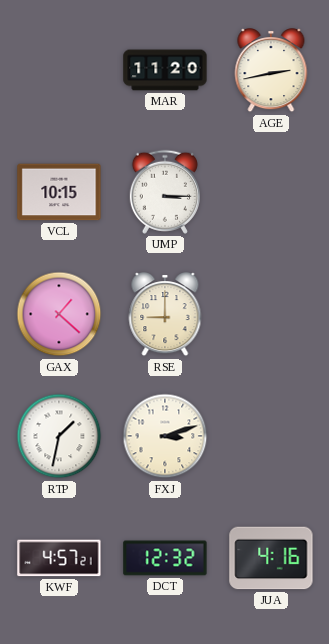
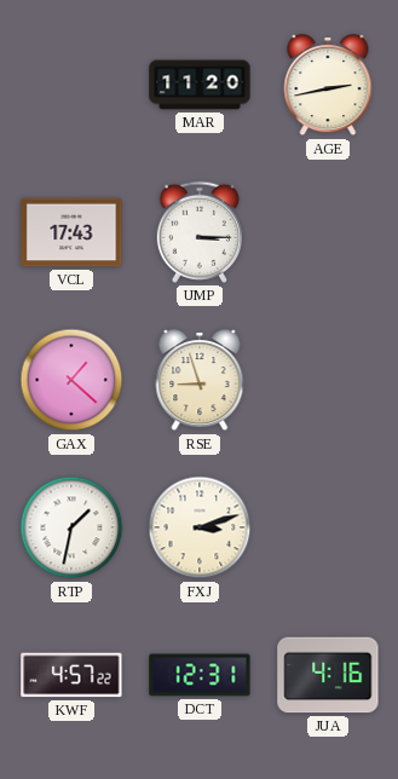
VCL: 10:15 -> 17:43
RSE: 9:00 -> 8:57
KWF: 4:57:21 -> 4:57:22
DCT: 12:32 -> 12:31
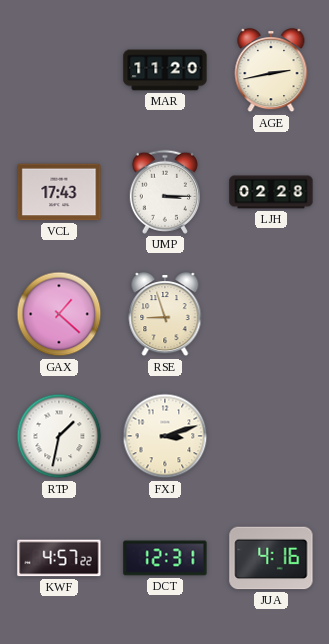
LJH: none -> 02:28
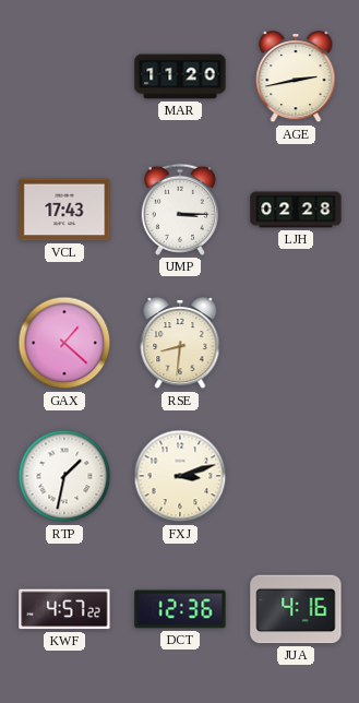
RSE: 8:57 -> 8:31
DCT: 12:31 -> 12:36
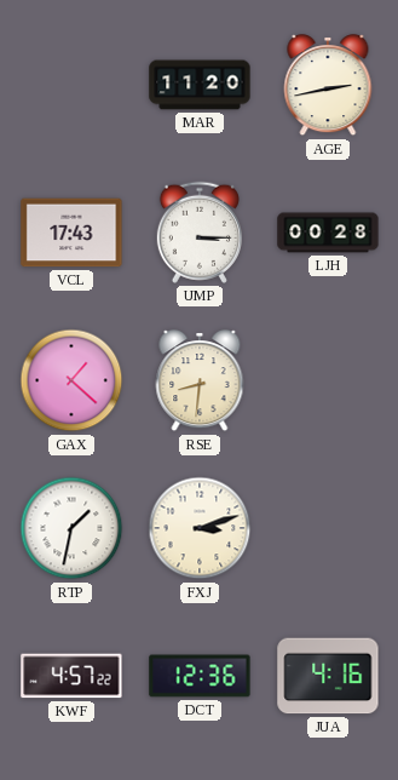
LJH: 02:28 -> 00:28
